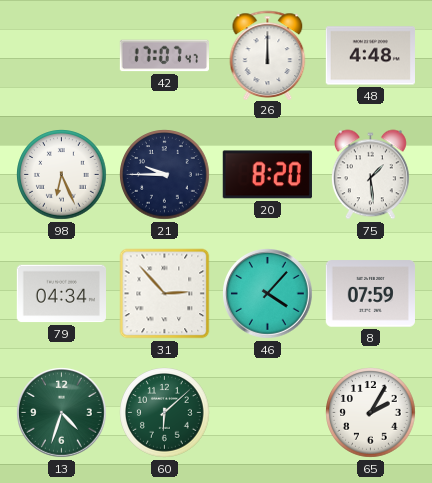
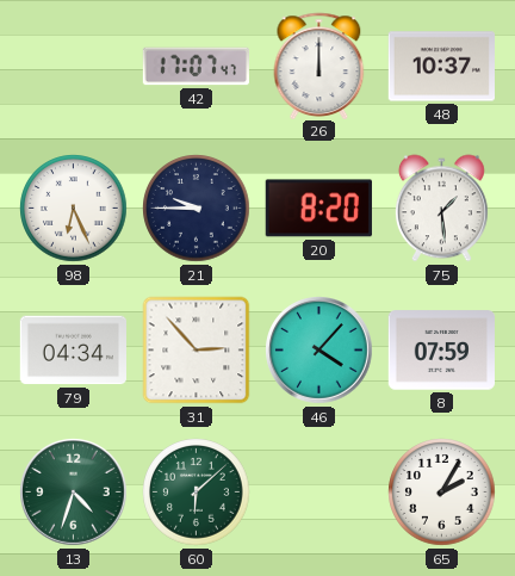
48: 4:48 -> 10:37
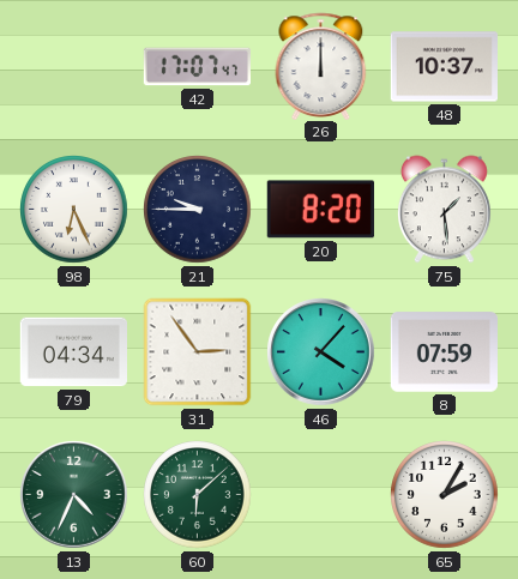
31: 2:53 -> 2:54
13: 4:33 -> 4:34
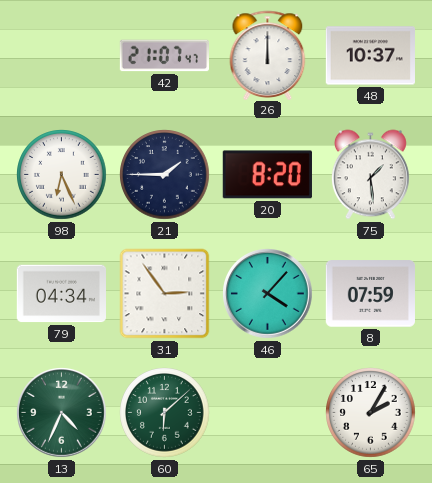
42: 17:07 -> 21:07
21: 9:45 -> 1:45
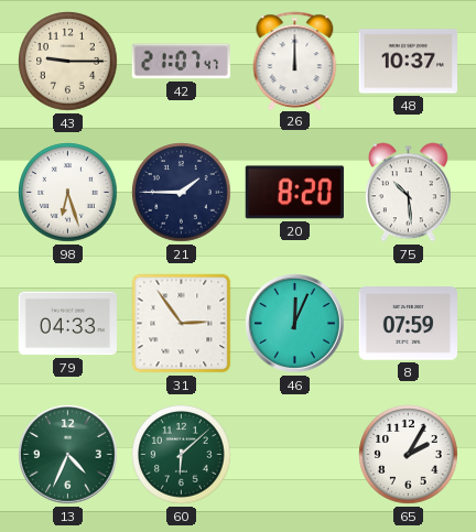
43: none -> 9:15
98: 6:26 -> 6:27
75: 1:29 -> 10:29
79: 04:34 -> 04:33
46: 4:07 -> 12:04
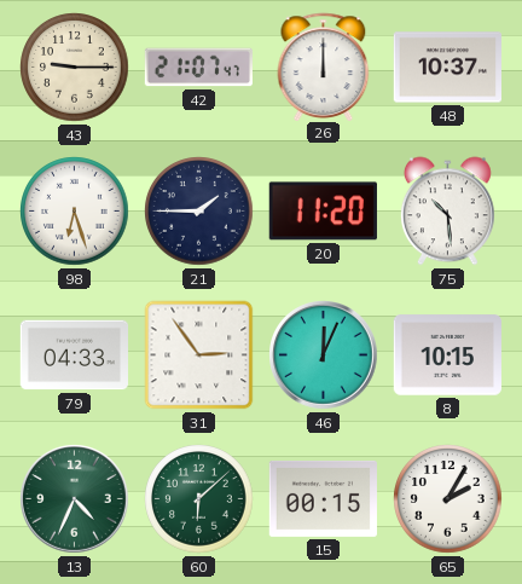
20: 8:20 -> 11:20
8: 07:59 -> 10:15
15: none -> 00:15
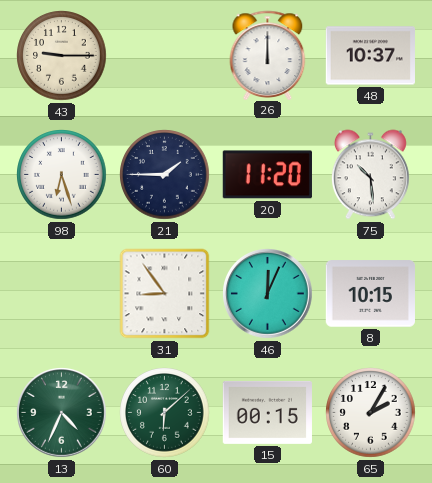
42: 21:07 -> none
79: 04:33 -> none
31: 2:54 -> 8:54
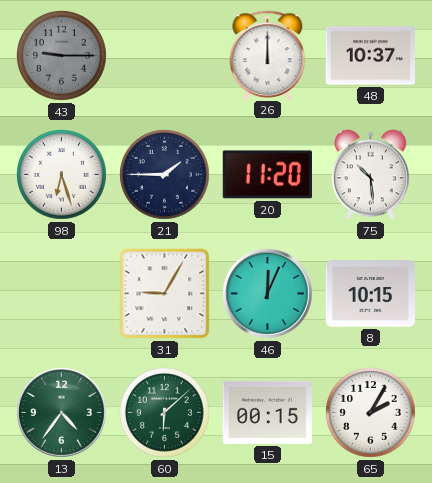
43 dial: cream -> grey
31: 8:54 -> 9:05
13: 4:34 -> 4:36
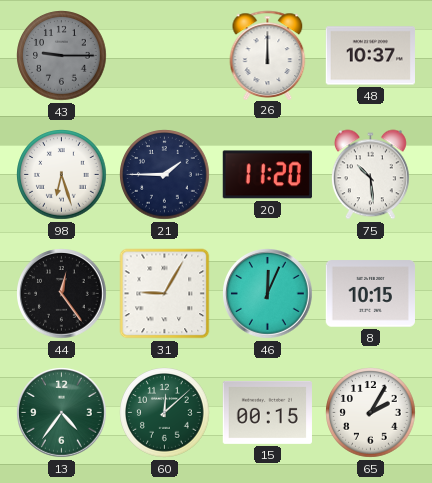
44: none -> 12:24
60: 6:08 -> 12:08
